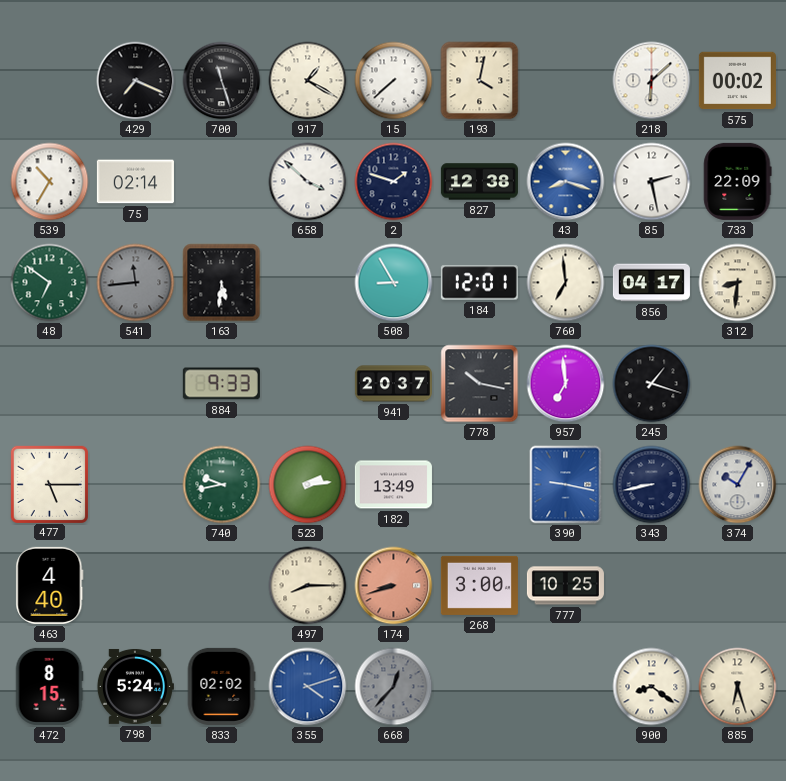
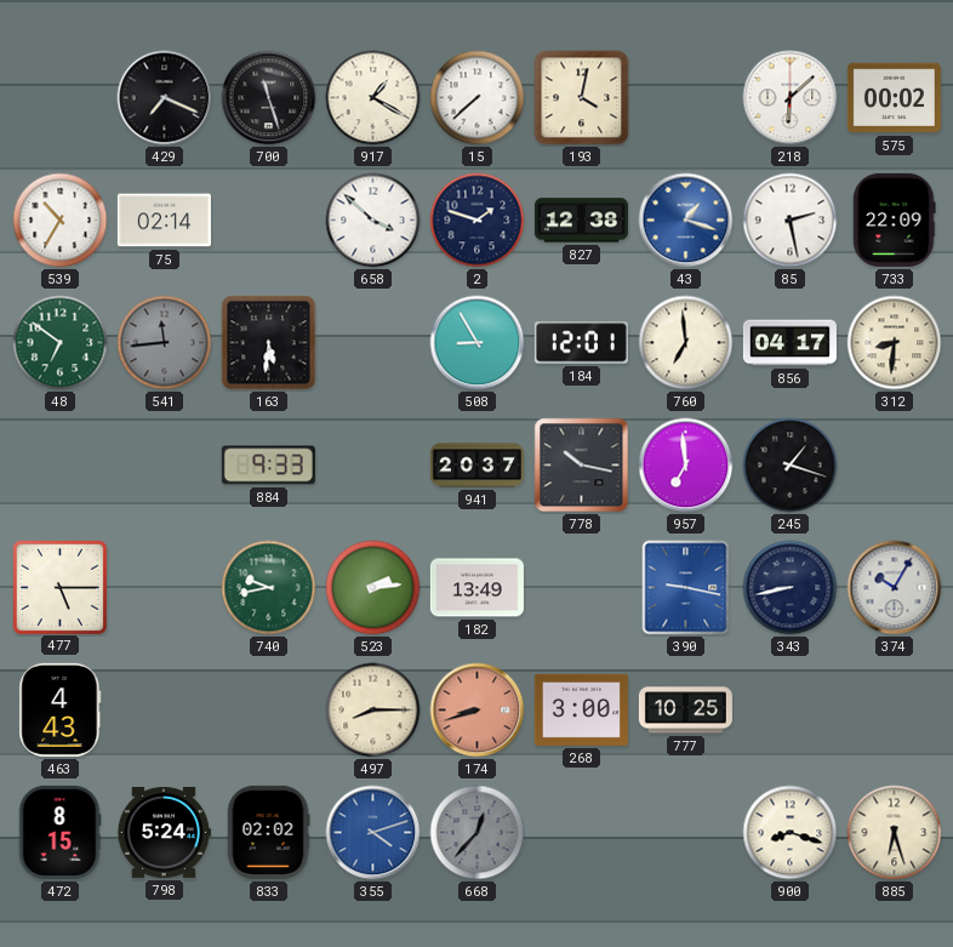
43: 8:18 -> 1:18
463: 4:40 -> 4:43
900: 8:21 -> 8:18
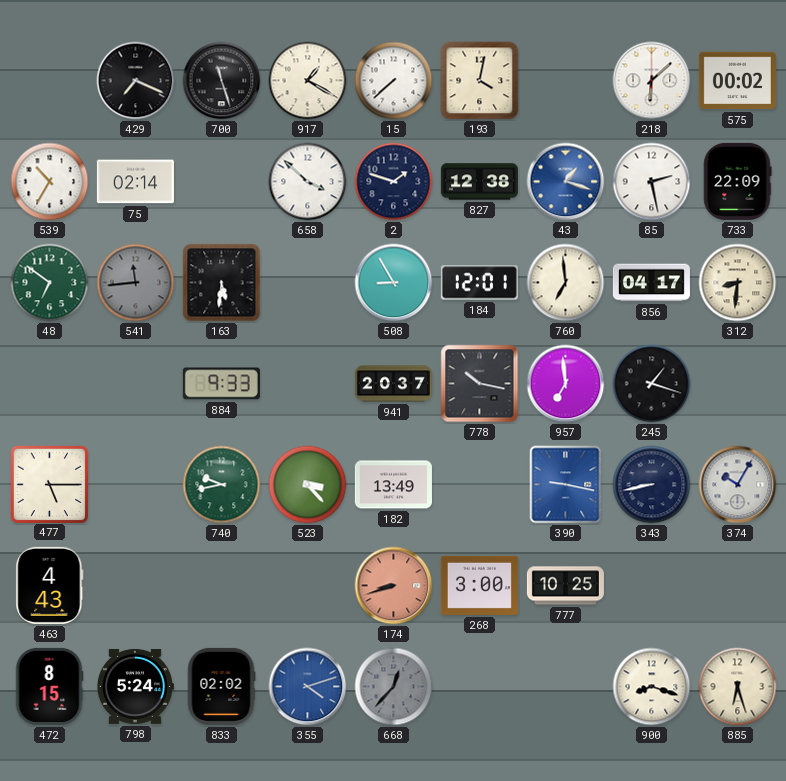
523: 2:14 -> 3:23
497: 8:15 -> none
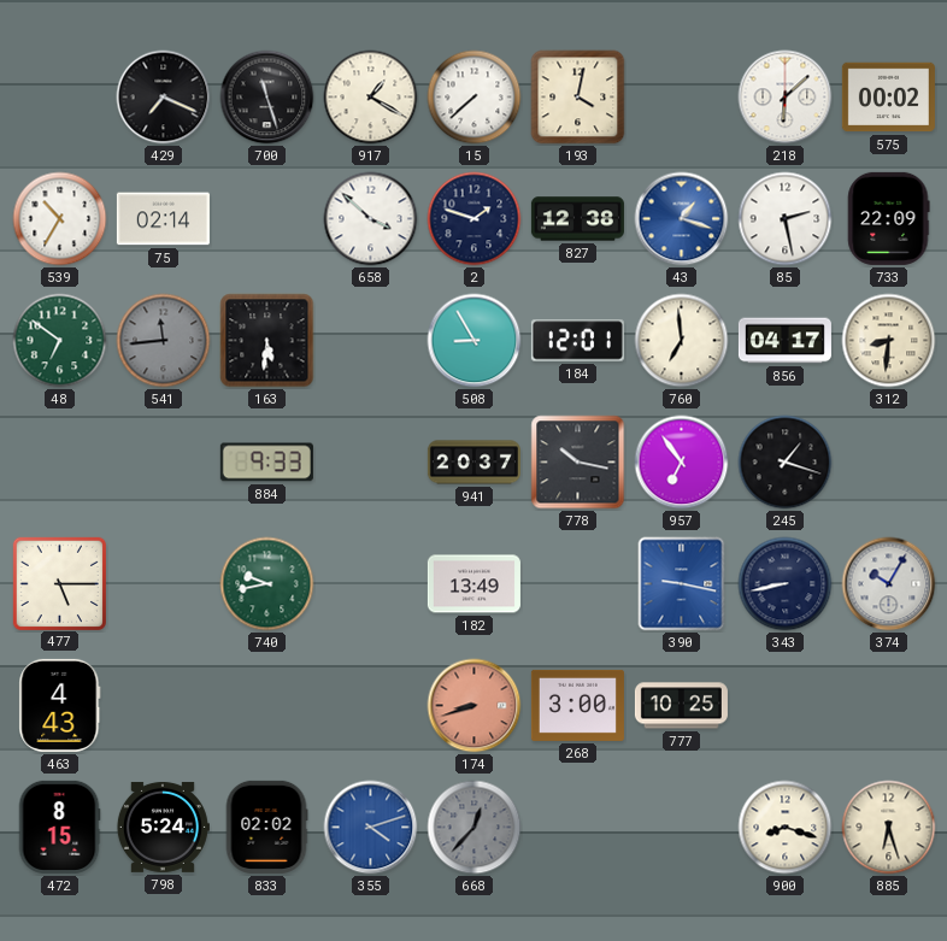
957: 6:59 -> 6:54
523: 3:23 -> none
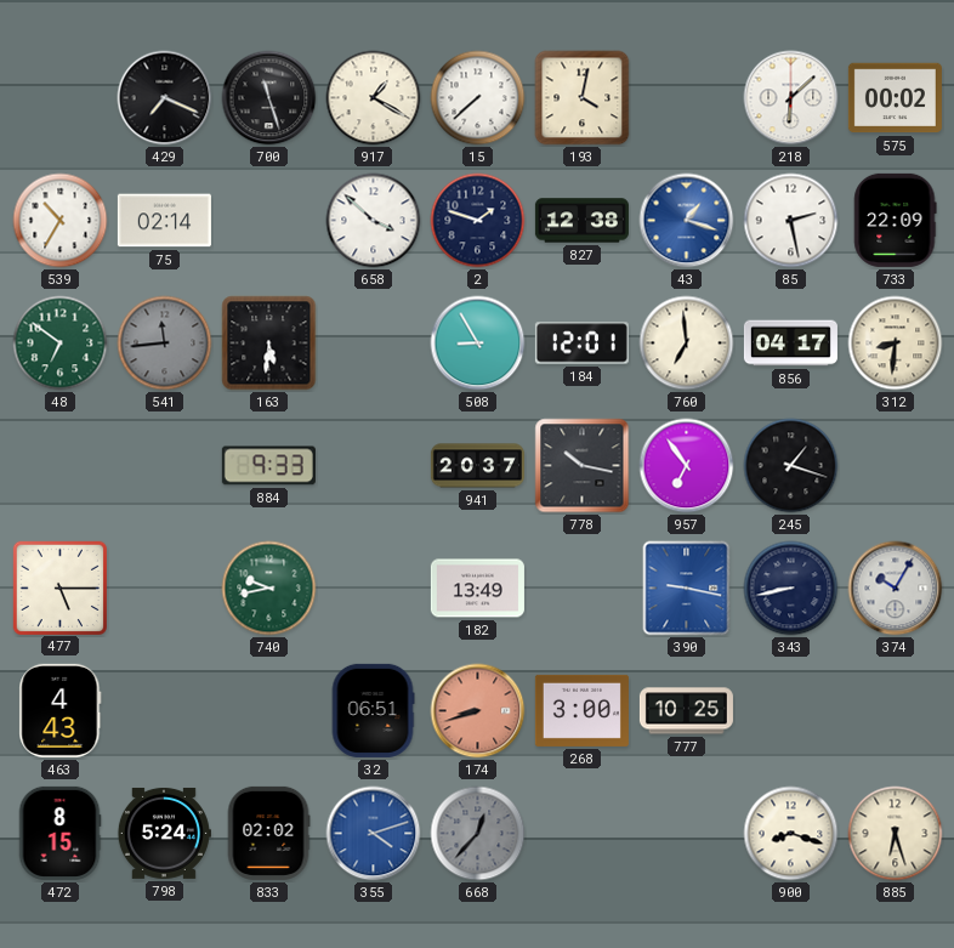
32: none -> 06:51
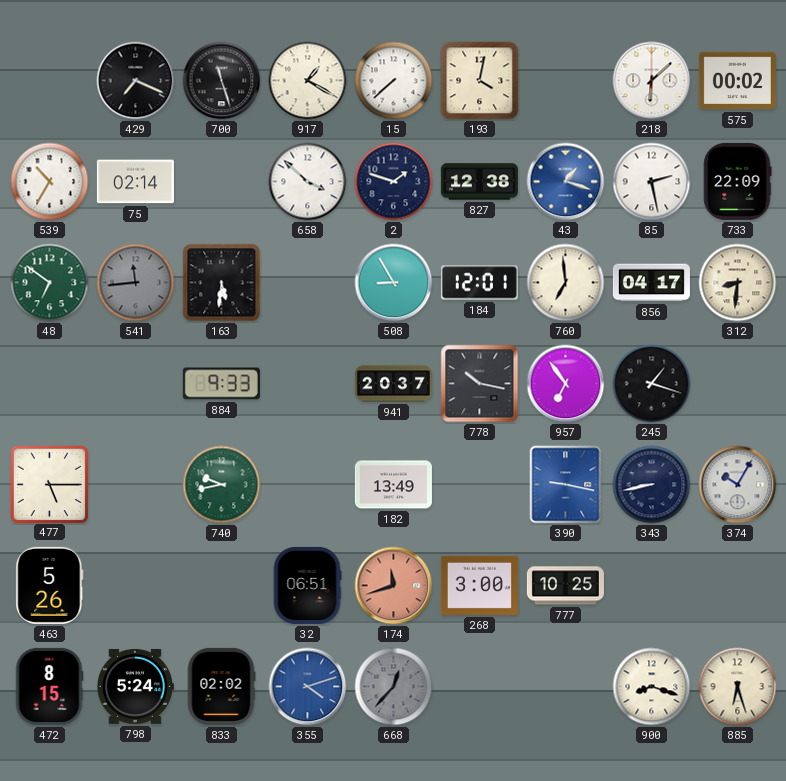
463: 4:43 -> 5:26
174: 8:42 -> 11:42
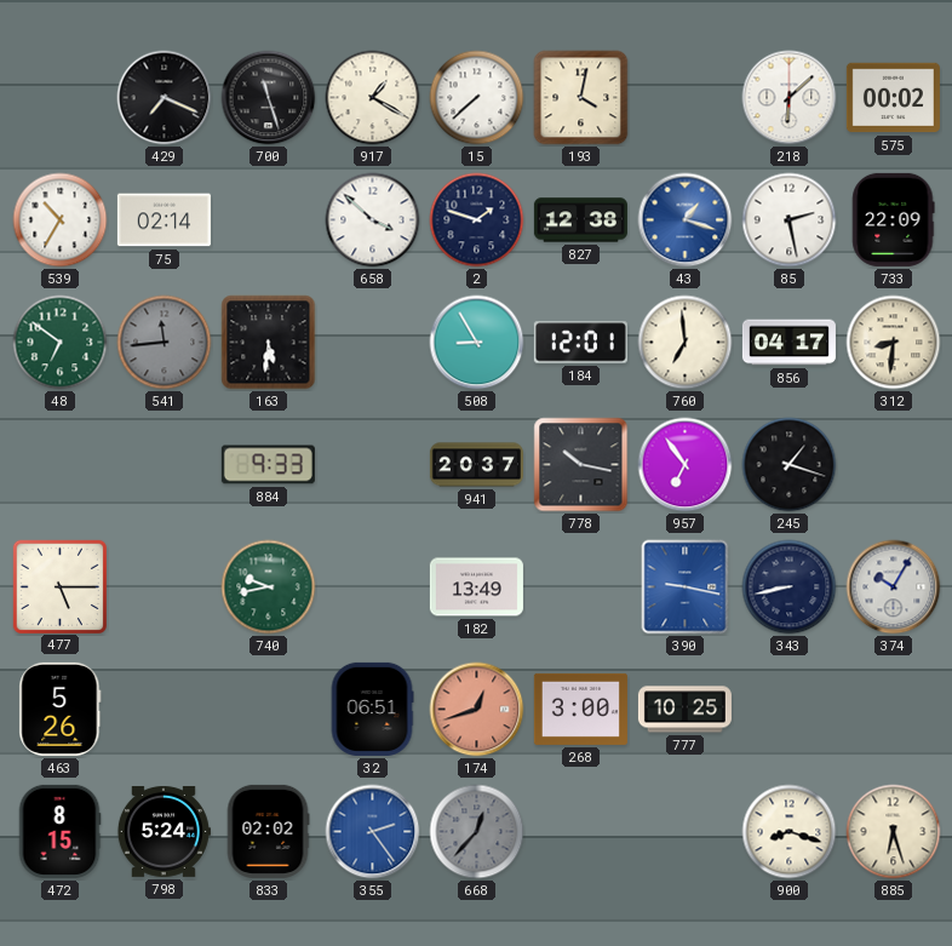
174: 11:42 -> 12:42
355: 4:12 -> 2:24
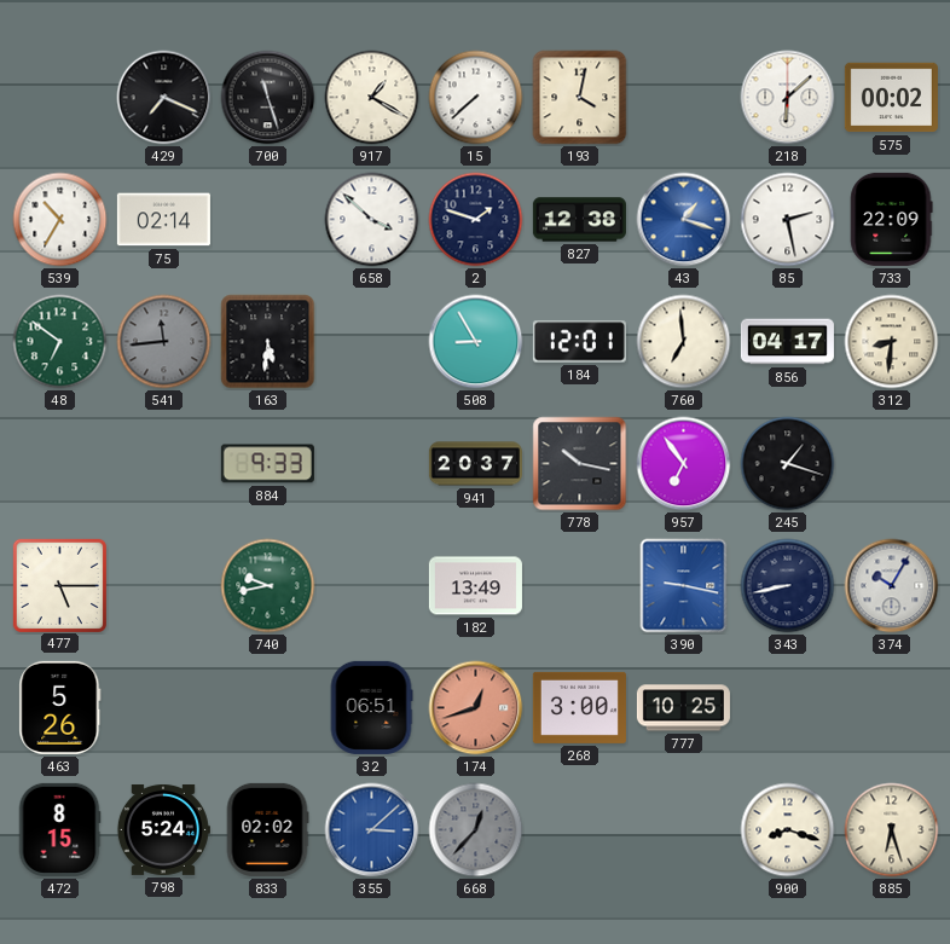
355: 2:24 -> 3:08
